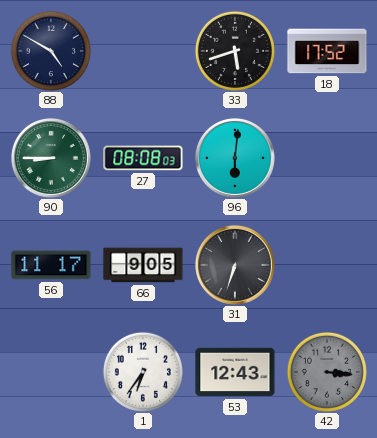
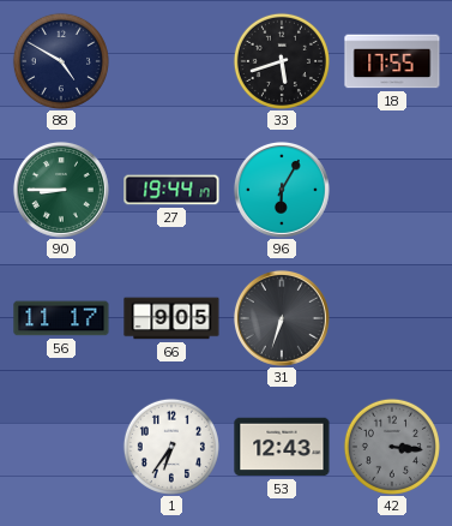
18: 17:52 -> 17:55
27: 08:08 -> 19:44
96: 6:01 -> 6:05
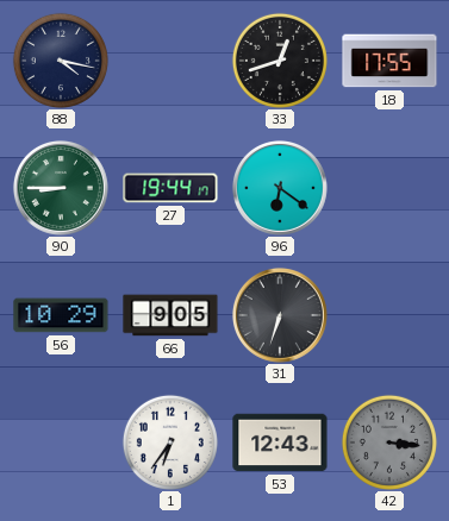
88: 4:50 -> 4:17
33: 5:42 -> 12:42
96: 6:05 -> 6:21
56: 11:17 -> 10:29
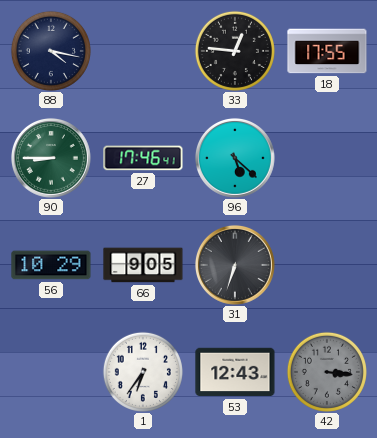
33: 12:42 -> 12:46
27: 19:44 -> 17:46
96: 6:21 -> 5:22
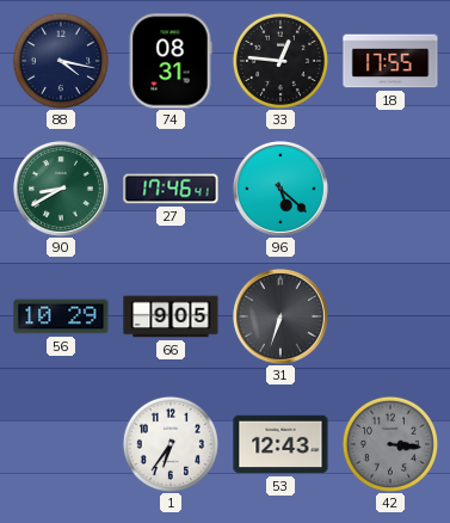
74: none -> 08:31
90: 8:45 -> 8:40
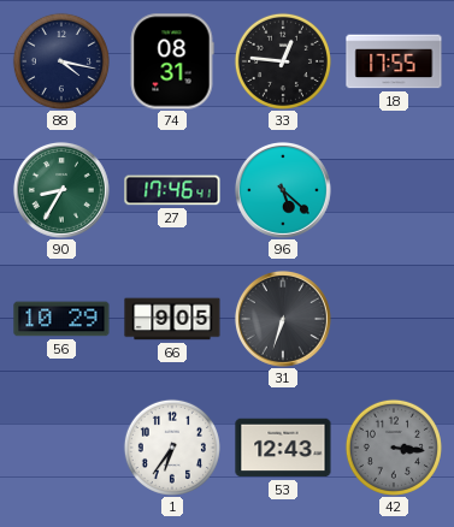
90: 8:40 -> 8:35
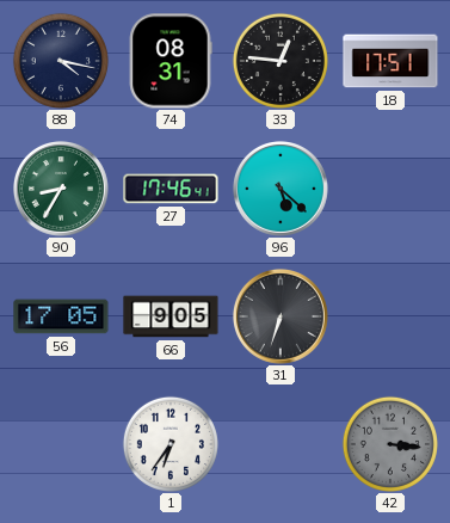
18: 17:55 -> 17:51
56: 10:29 -> 17:05
53: 12:43 -> none
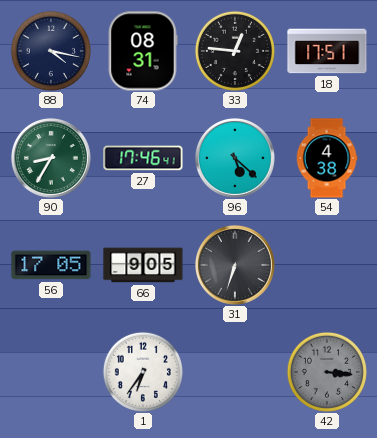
54: none -> 4:38
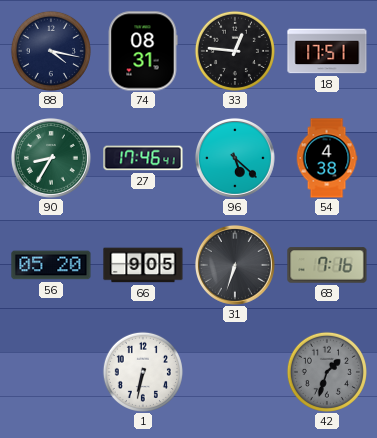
56: 17:05 -> 05:20
68: none -> 7:16
1: 6:36 -> 6:32
42: 3:16 -> 1:33
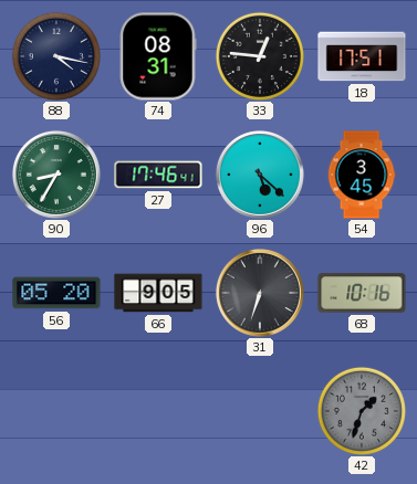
54: 4:38 -> 3:45
68: 7:16 -> 10:16
1: 6:32 -> none
